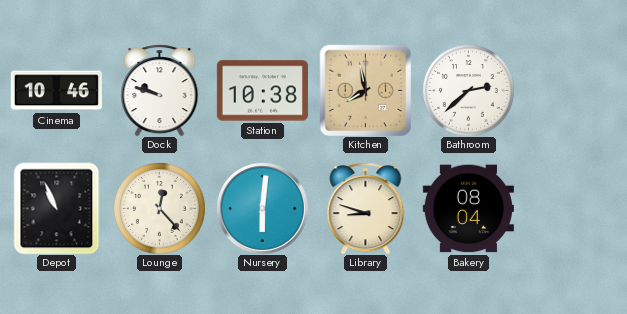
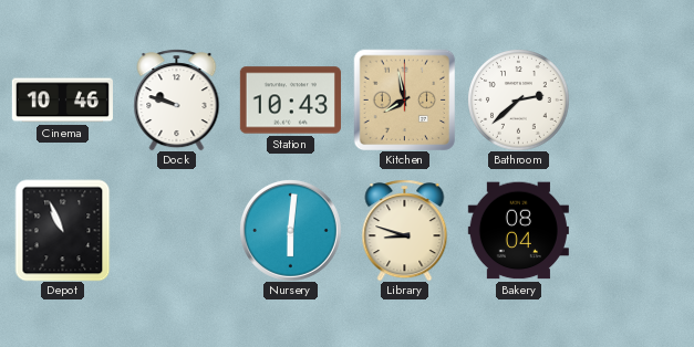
Station: 10:38 -> 10:43
Lounge: 12:23 -> none
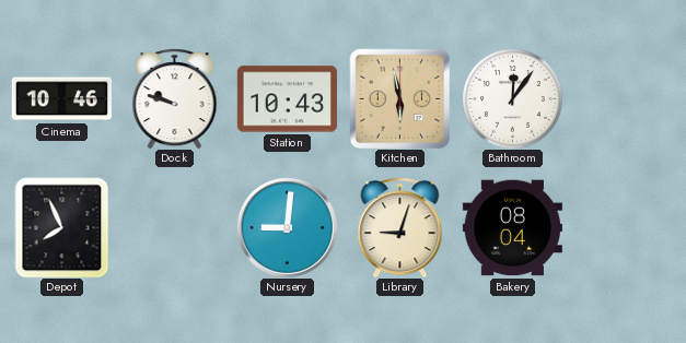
Kitchen: 7:58 -> 5:58
Bathroom: 2:38 -> 12:06
Depot: 10:56 -> 7:56
Nursery: 6:01 -> 9:01
Library: 8:48 -> 9:03
